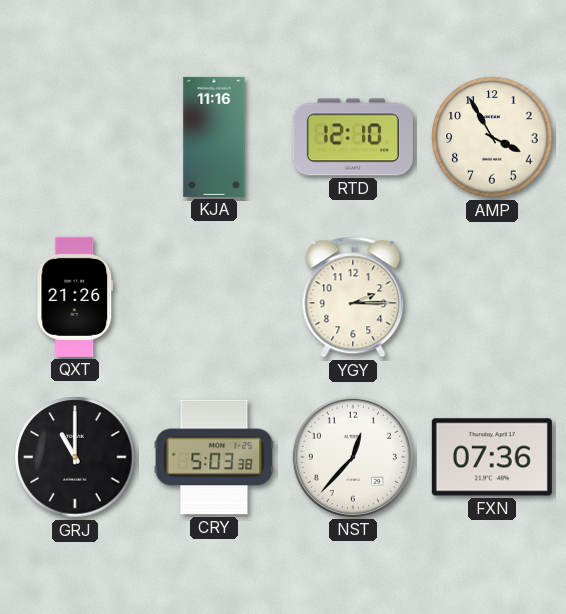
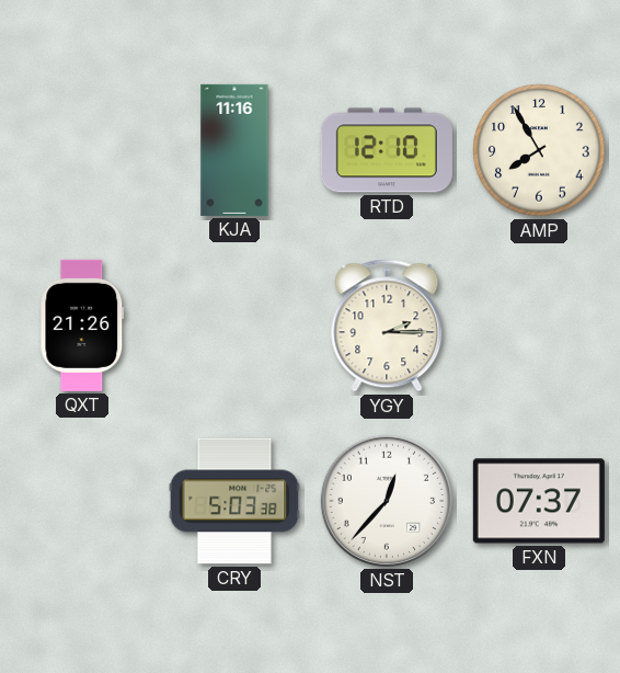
AMP: 3:55 -> 7:55
GRJ: 11:00 -> none
FXN: 07:36 -> 07:37
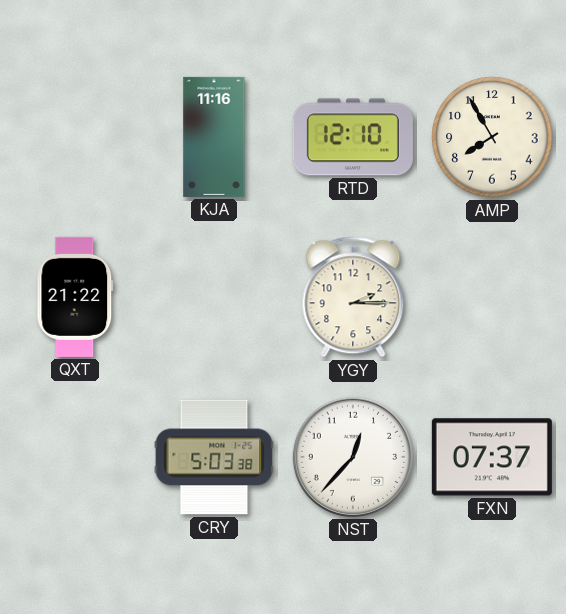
QXT: 21:26 -> 21:22
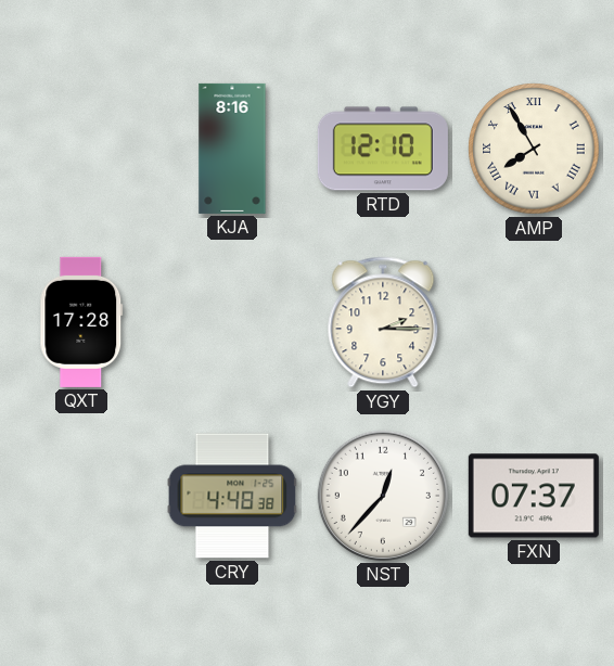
KJA: 11:16 -> 8:16
AMP numerals: Arabic -> Roman
QXT: 21:22 -> 17:28
CRY: 5:03 -> 4:48
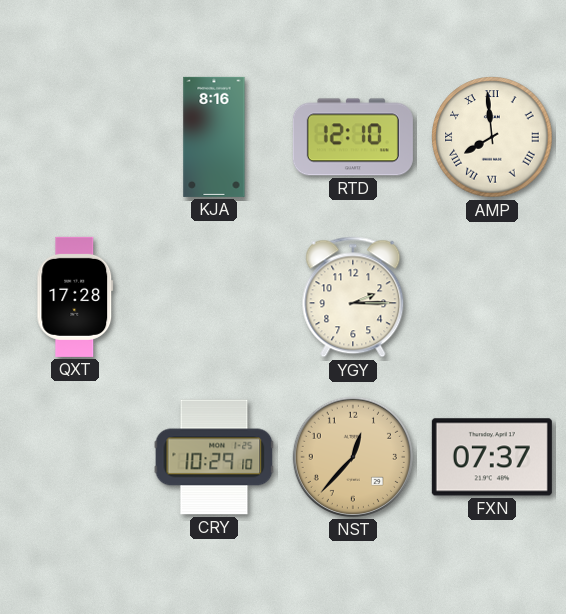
AMP: 7:55 -> 7:59
CRY: 4:48 -> 10:29
NST dial: white -> champagne
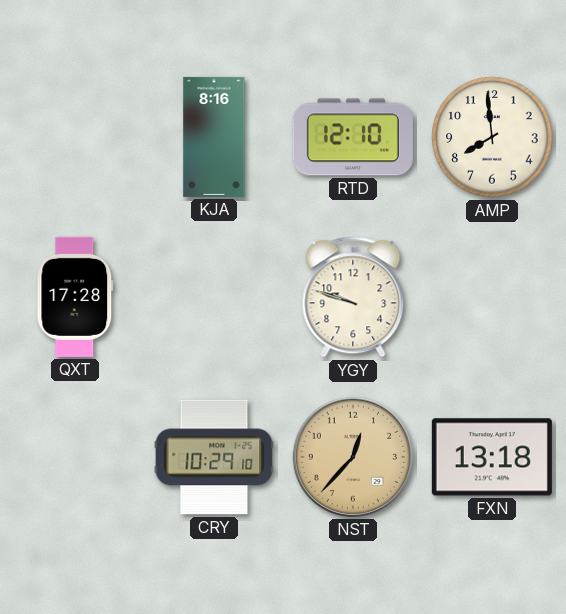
AMP numerals: Roman -> Arabic
YGY: 2:15 -> 9:48
FXN: 07:37 -> 13:18
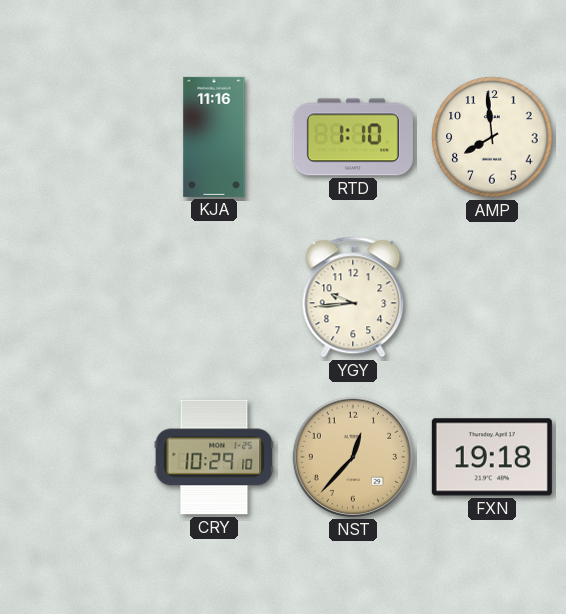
KJA: 8:16 -> 11:16
RTD: 12:10 -> 1:10
QXT: 17:28 -> none
YGY: 9:48 -> 9:44
FXN: 13:18 -> 19:18
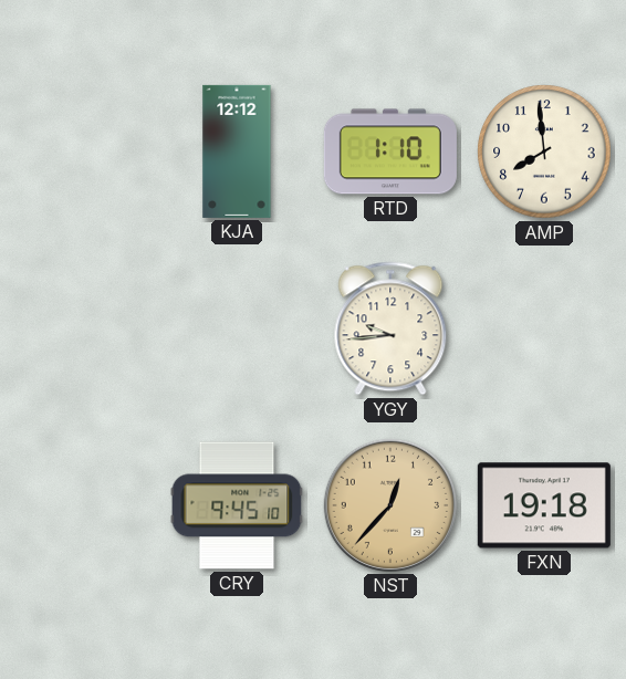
KJA: 11:16 -> 12:12
CRY: 10:29 -> 9:45
